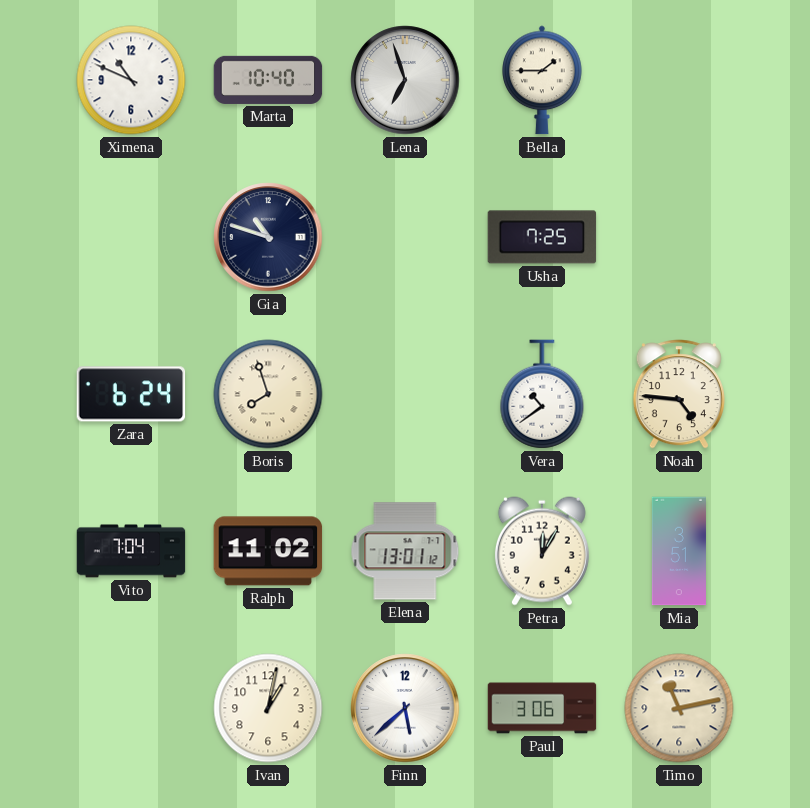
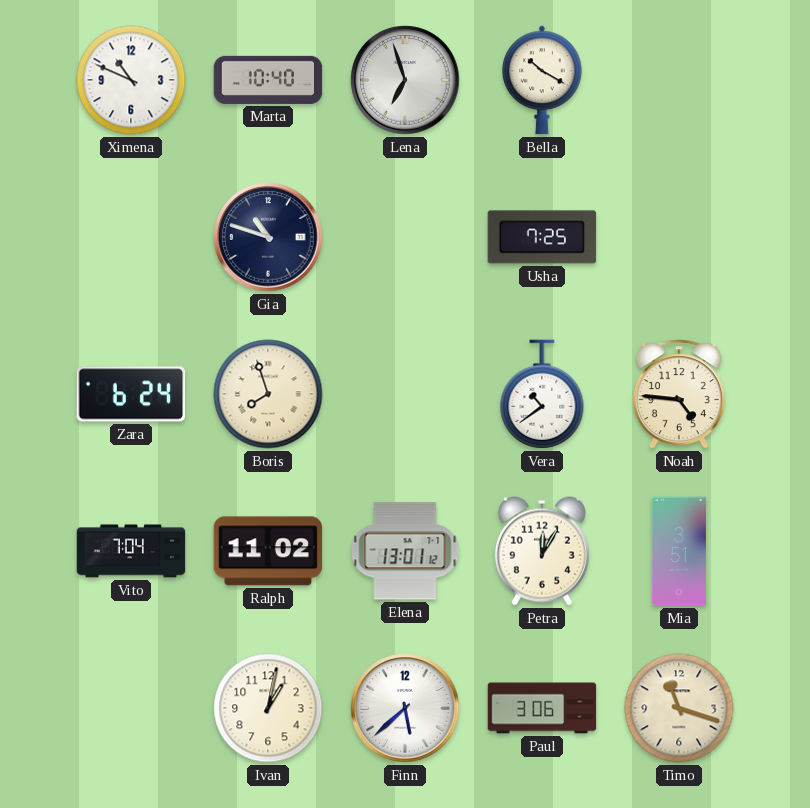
Bella: 1:45 -> 10:20
Timo: 11:13 -> 11:18
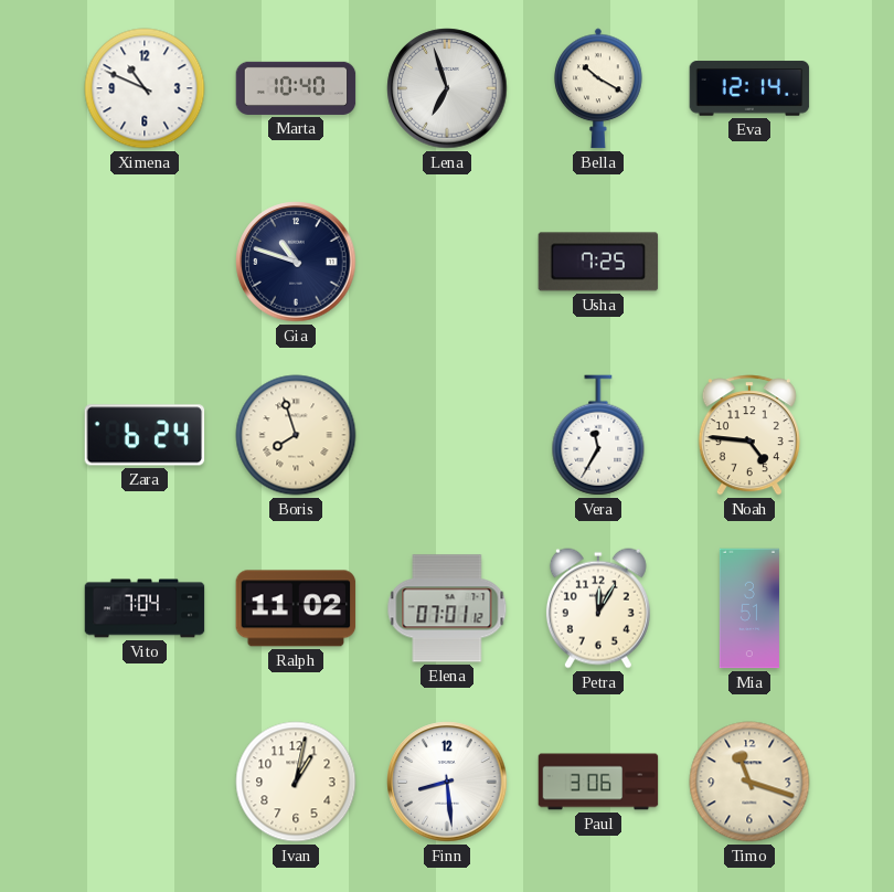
Eva: none -> 12:14
Vera: 10:39 -> 11:35
Elena: 13:01 -> 07:01
Finn: 5:38 -> 8:29
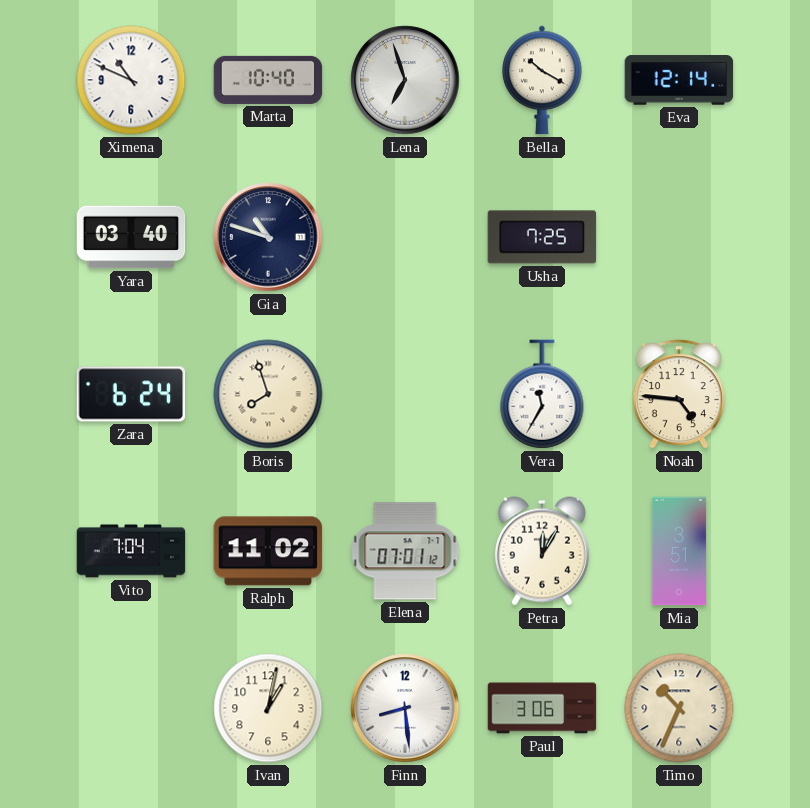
Yara: none -> 03:40
Timo: 11:18 -> 10:34
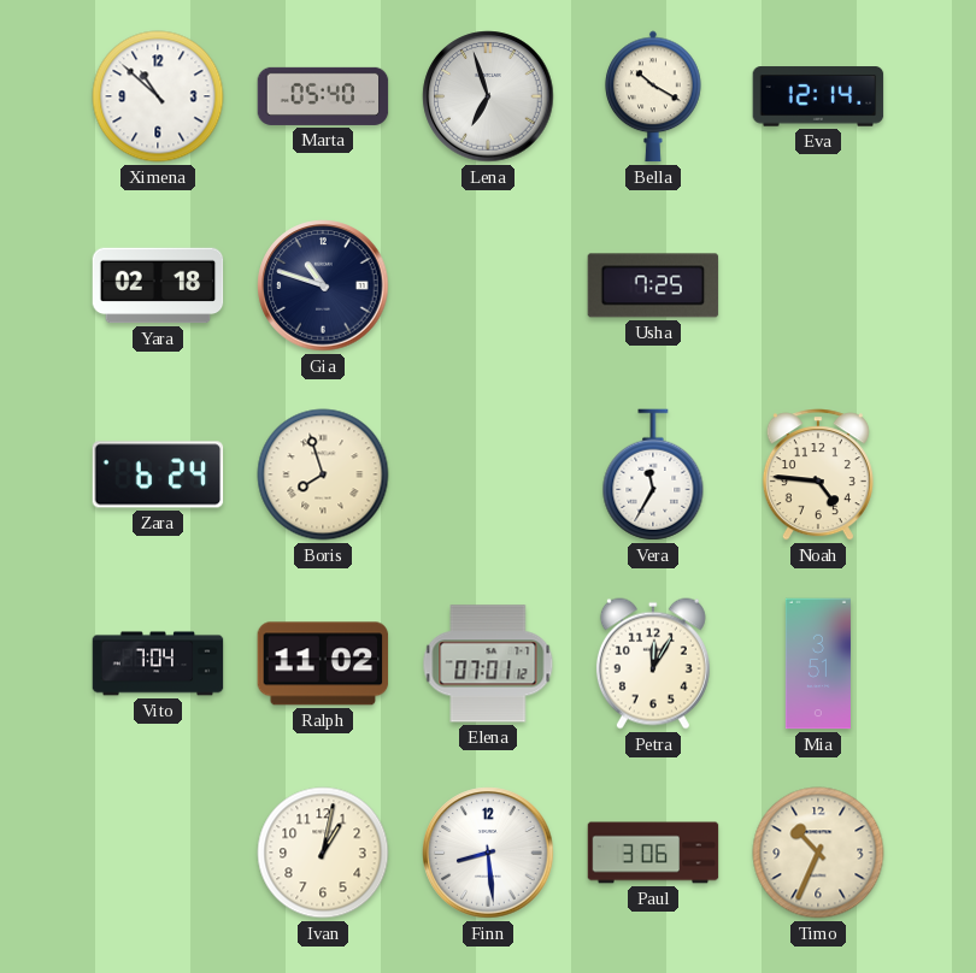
Ximena: 10:49 -> 10:52
Marta: 10:40 -> 05:40
Yara: 03:40 -> 02:18
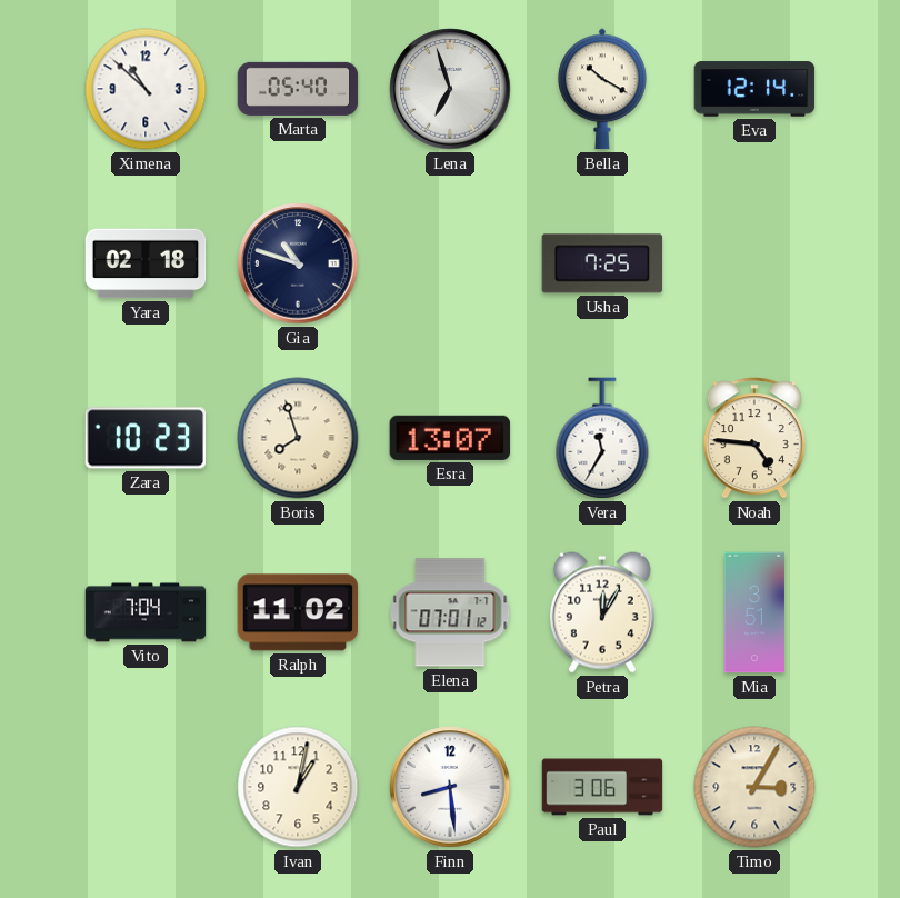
Zara: 6:24 -> 10:23
Esra: none -> 13:07
Timo: 10:34 -> 3:05
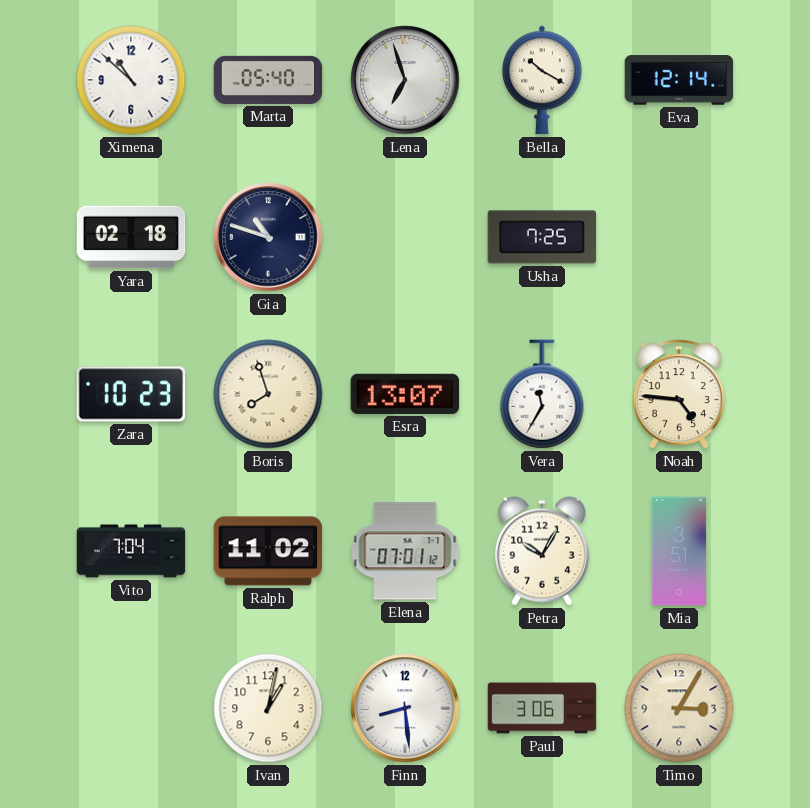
Petra: 12:05 -> 10:05
